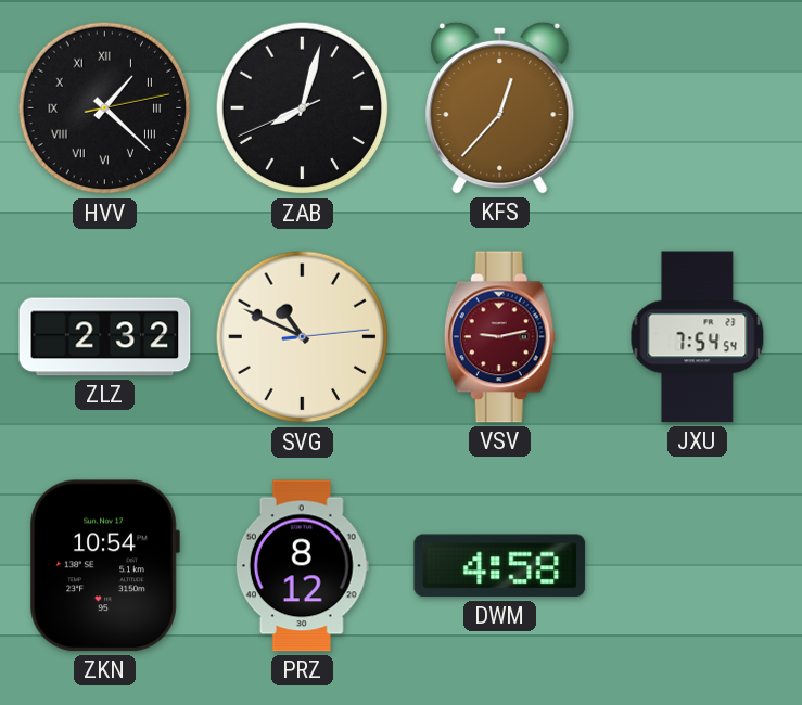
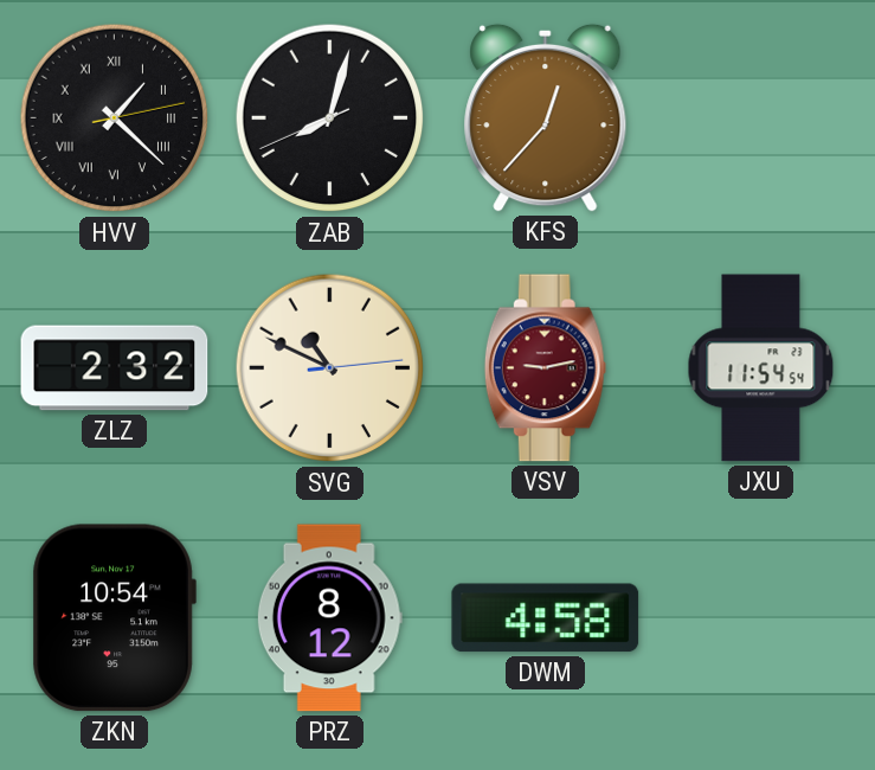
JXU: 7:54 -> 11:54
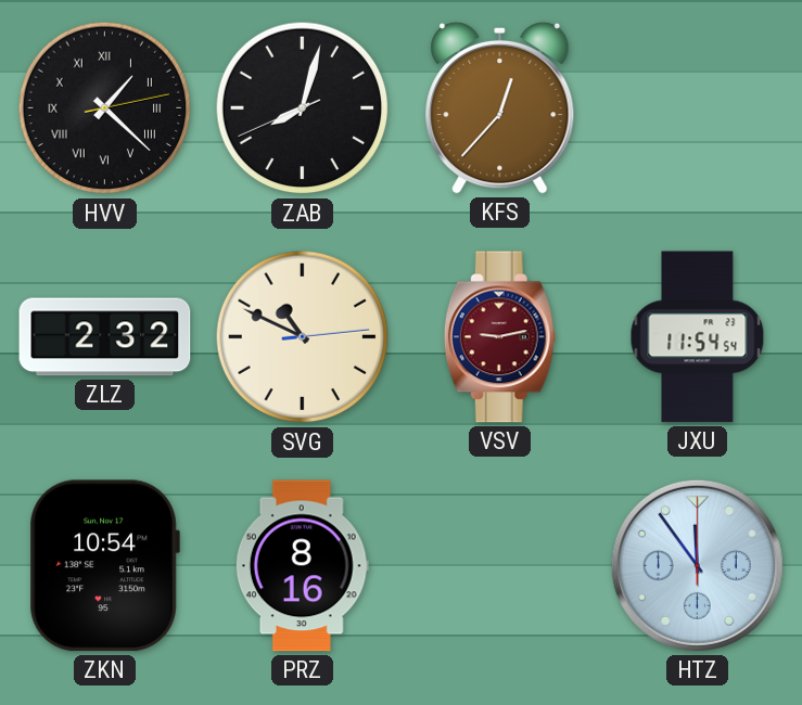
PRZ: 8:12 -> 8:16
DWM: 4:58 -> none
HTZ: none -> 11:54
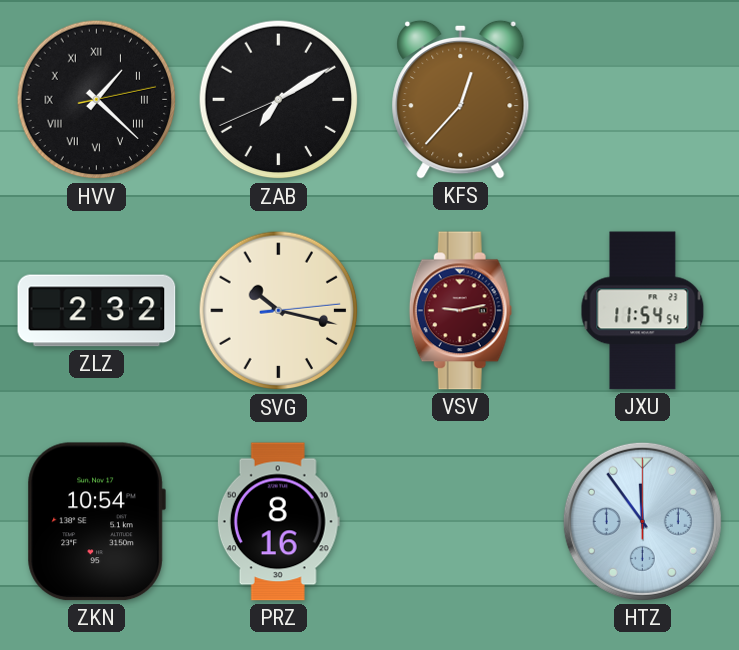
ZAB: 8:02 -> 7:09
SVG: 10:49 -> 10:17
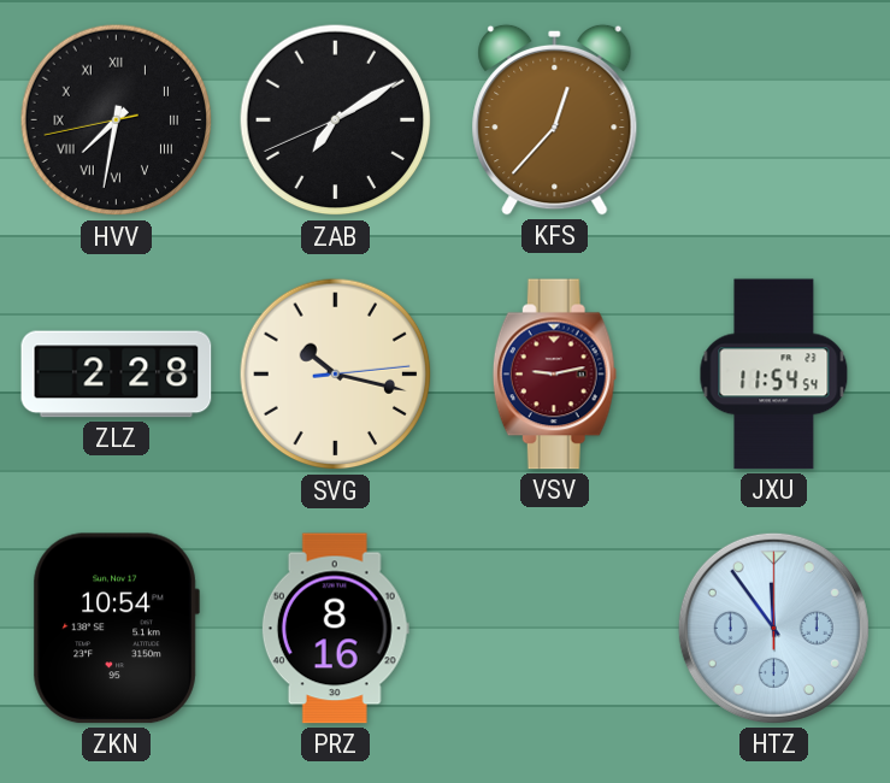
HVV: 1:22 -> 7:31
ZLZ: 2:32 -> 2:28
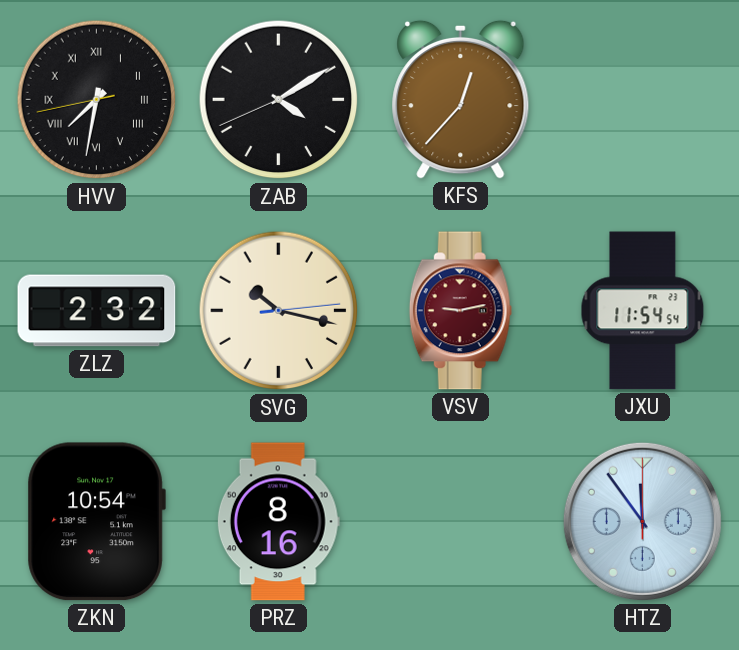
ZAB: 7:09 -> 4:09
ZLZ: 2:28 -> 2:32
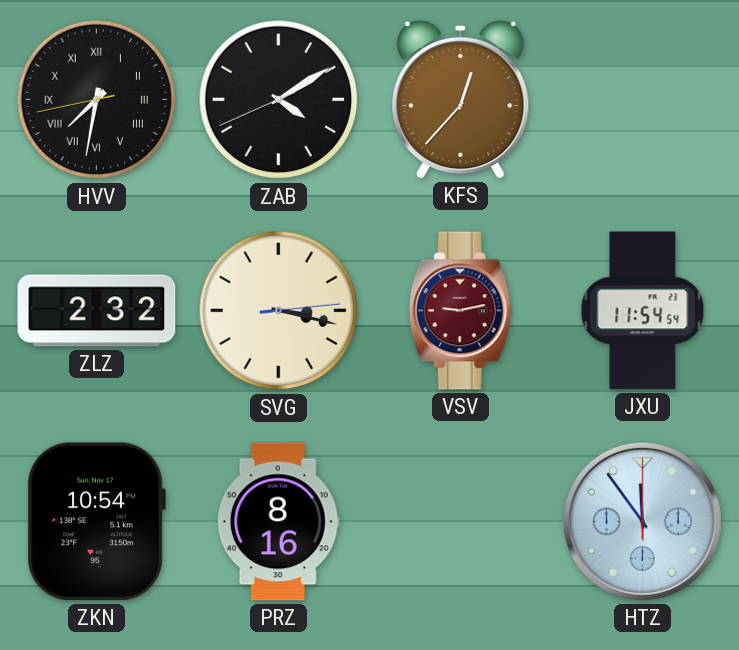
SVG: 10:17 -> 3:17
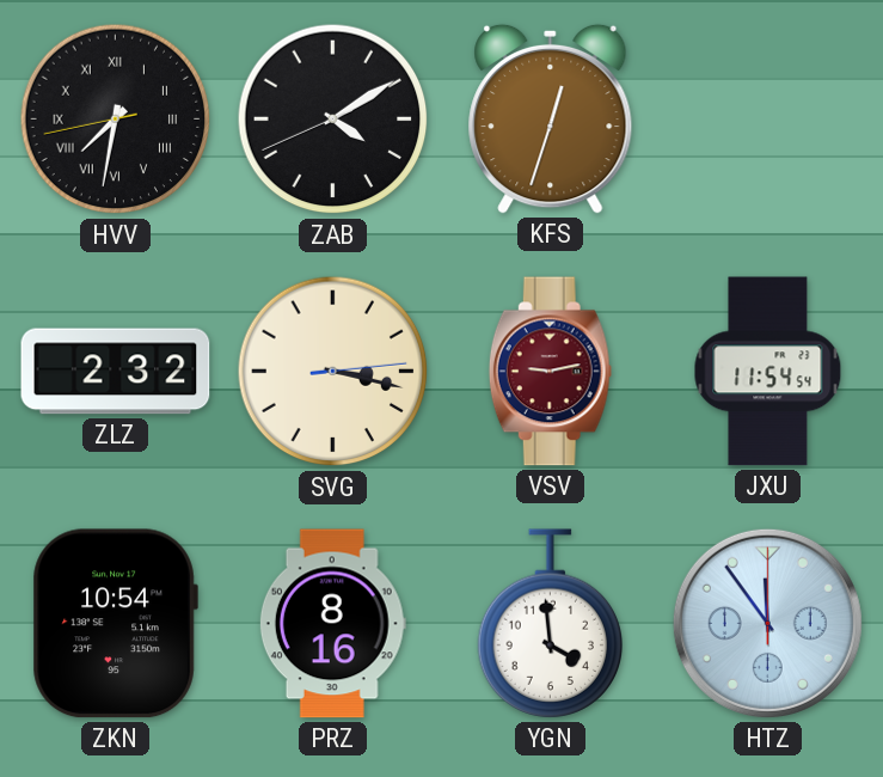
KFS: 12:37 -> 12:33
YGN: none -> 3:59
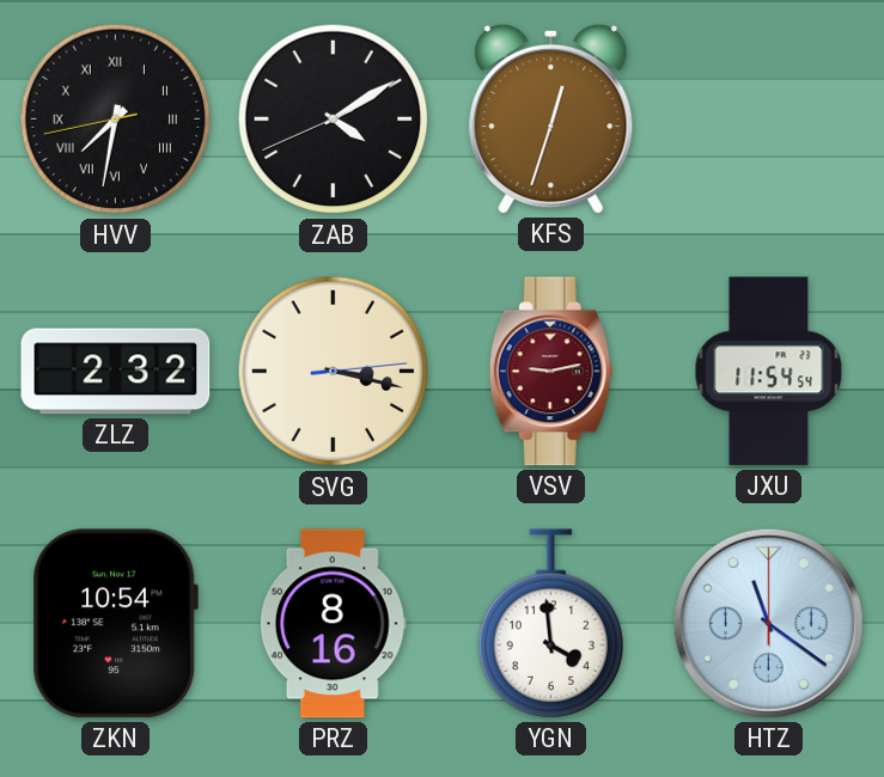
HTZ: 11:54 -> 11:21
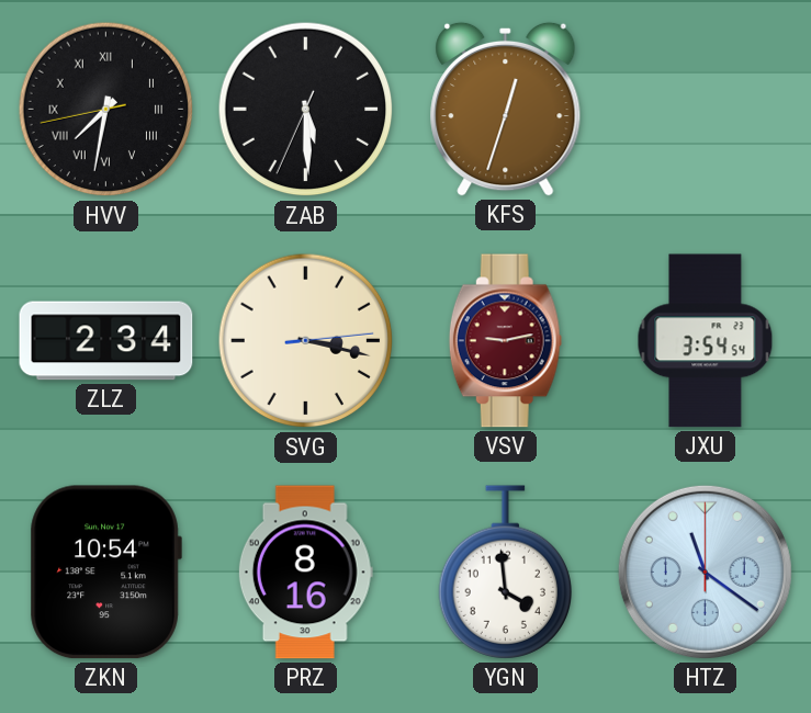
ZAB: 4:09 -> 5:29
ZLZ: 2:32 -> 2:34
JXU: 11:54 -> 3:54
